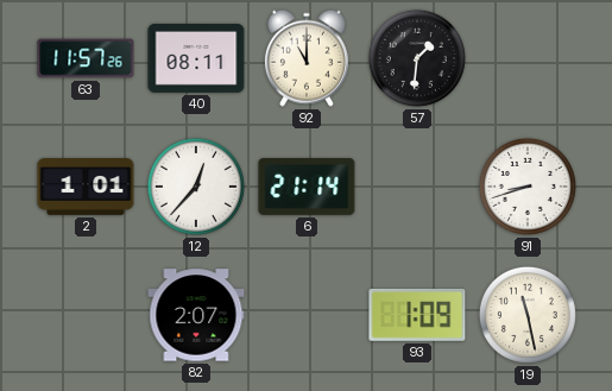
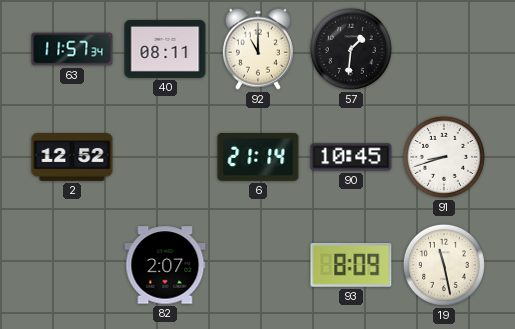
63: 11:57:26 -> 11:57:34
2: 1:01 -> 12:52
12: 12:37 -> none
90: none -> 10:45
93: 1:09 -> 8:09
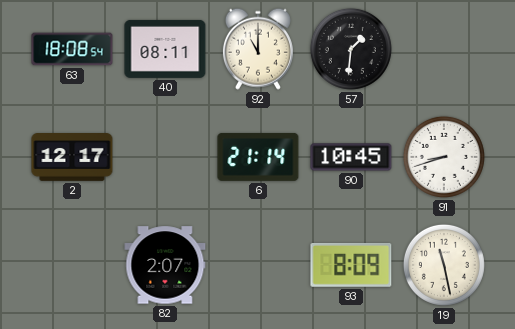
63: 11:57 -> 18:08
2: 12:52 -> 12:17
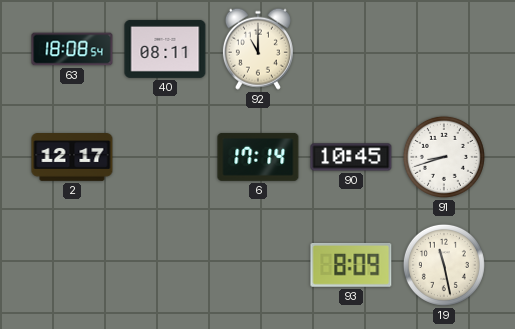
57: 1:31 -> none
6: 21:14 -> 17:14
82: 2:07 -> none
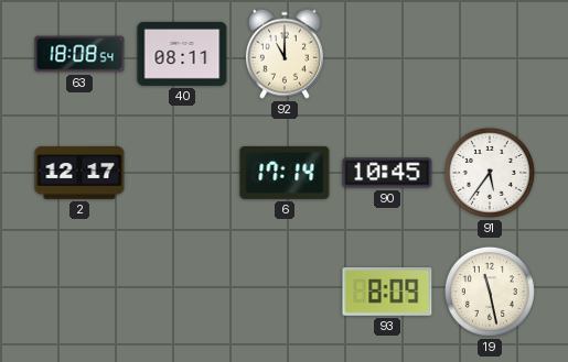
91: 8:42 -> 5:36
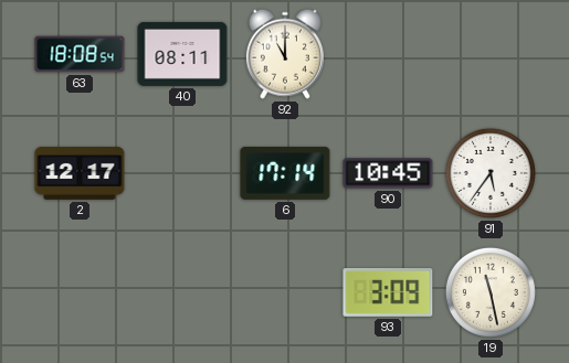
93: 8:09 -> 3:09
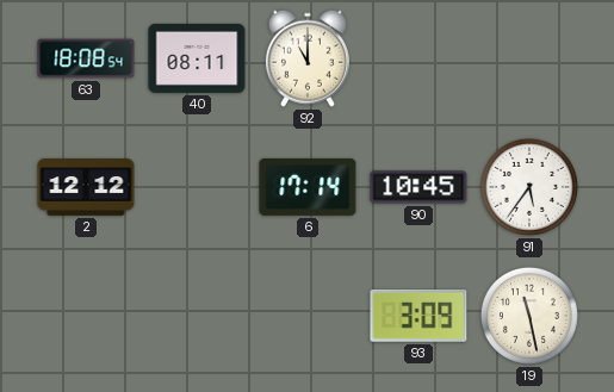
2: 12:17 -> 12:12
